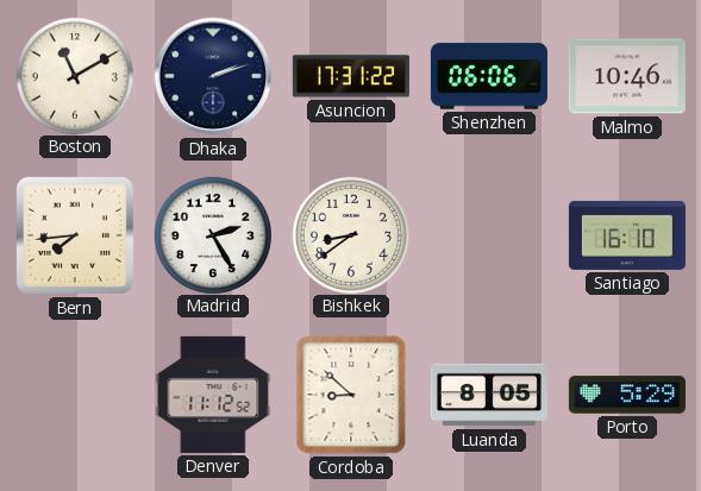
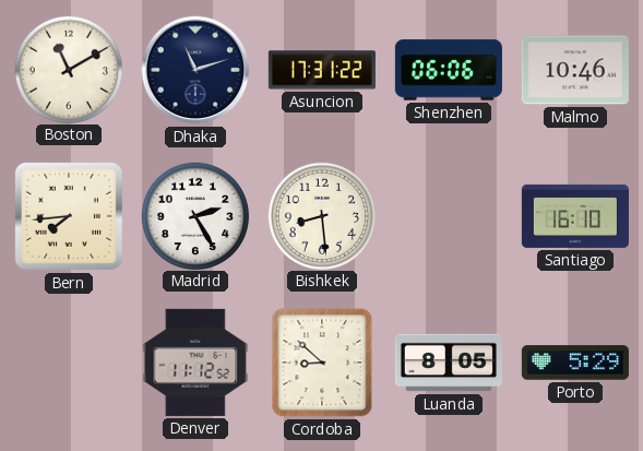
Dhaka: 2:12 -> 11:12
Bishkek: 8:39 -> 8:29
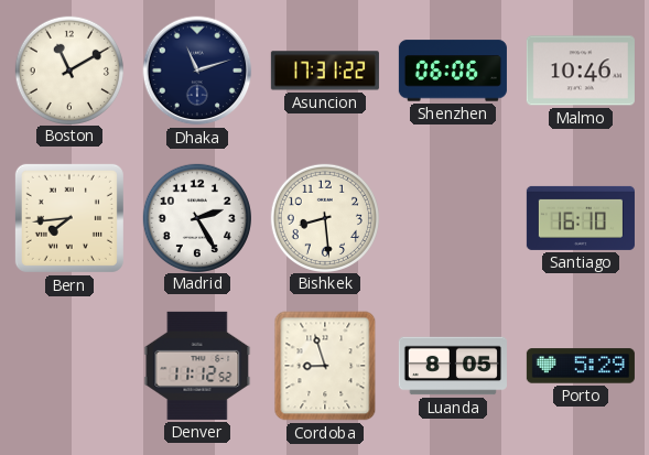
Cordoba: 8:52 -> 8:57
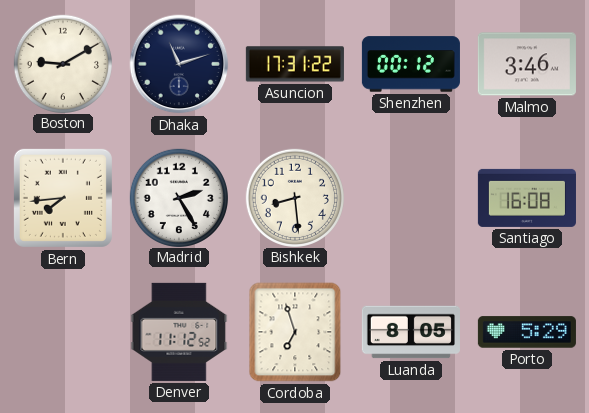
Boston: 11:10 -> 9:10
Shenzhen: 06:06 -> 00:12
Malmo: 10:46 -> 3:46
Santiago: 16:10 -> 16:08
Cordoba: 8:57 -> 6:57
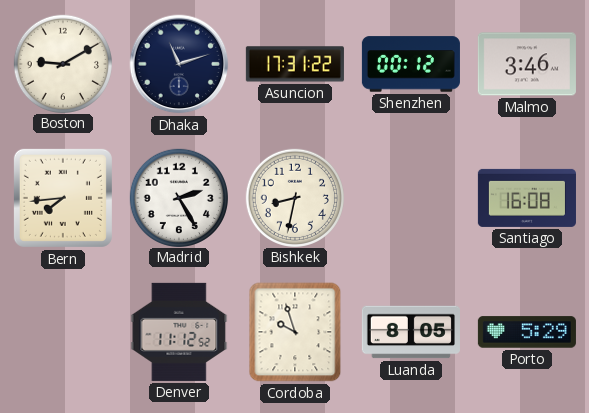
Bishkek: 8:29 -> 8:32
Cordoba: 6:57 -> 9:57
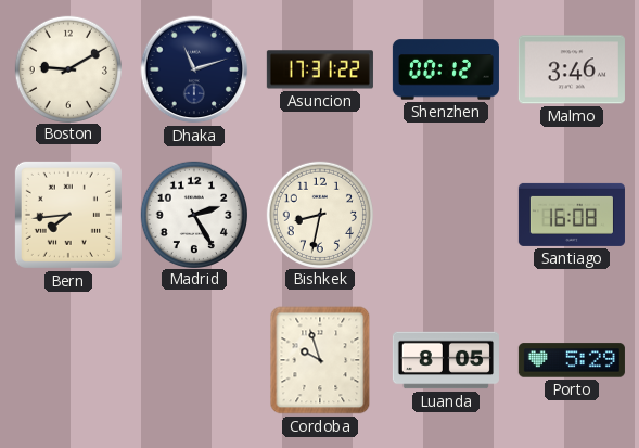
Denver: 11:12 -> none
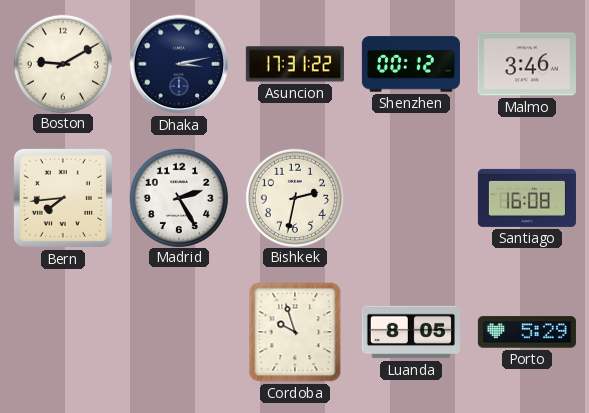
Dhaka: 11:12 -> 3:13
Bishkek: 8:32 -> 2:32
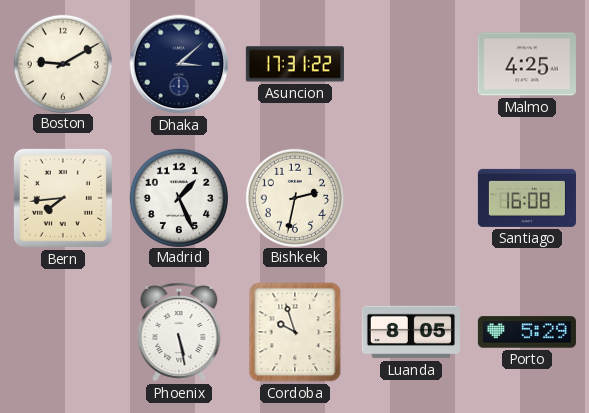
Dhaka: 3:13 -> 3:08
Shenzhen: 00:12 -> none
Malmo: 3:46 -> 4:25
Madrid: 2:25 -> 1:26
Phoenix: none -> 5:28
